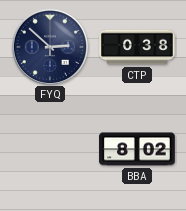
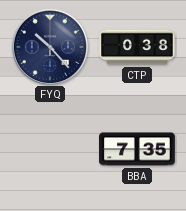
FYQ: 2:52 -> 10:23
BBA: 8:02 -> 7:35
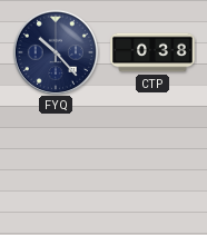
BBA: 7:35 -> none
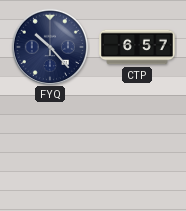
CTP: 0:38 -> 6:57
